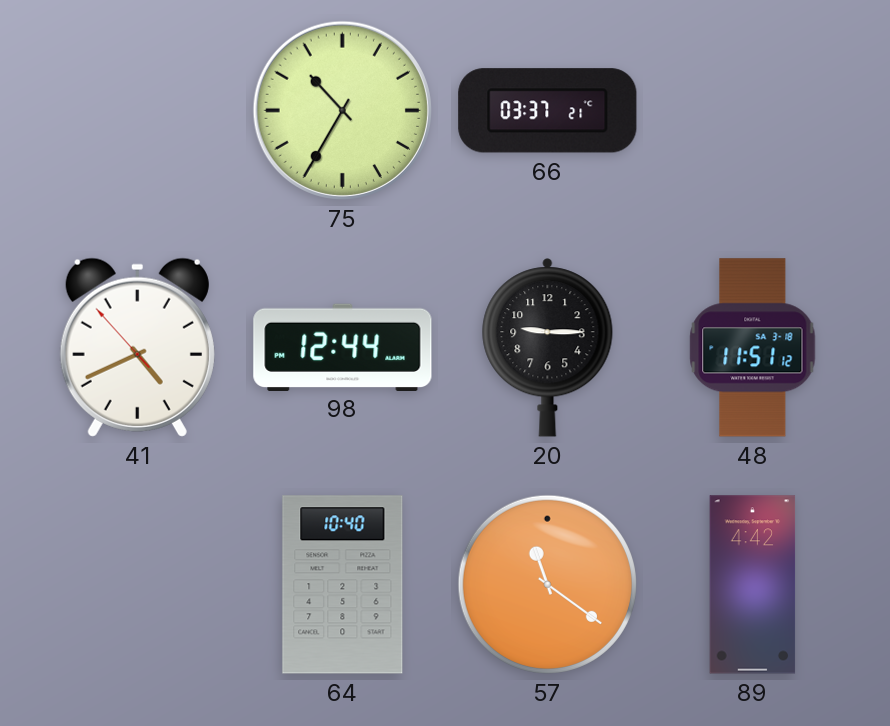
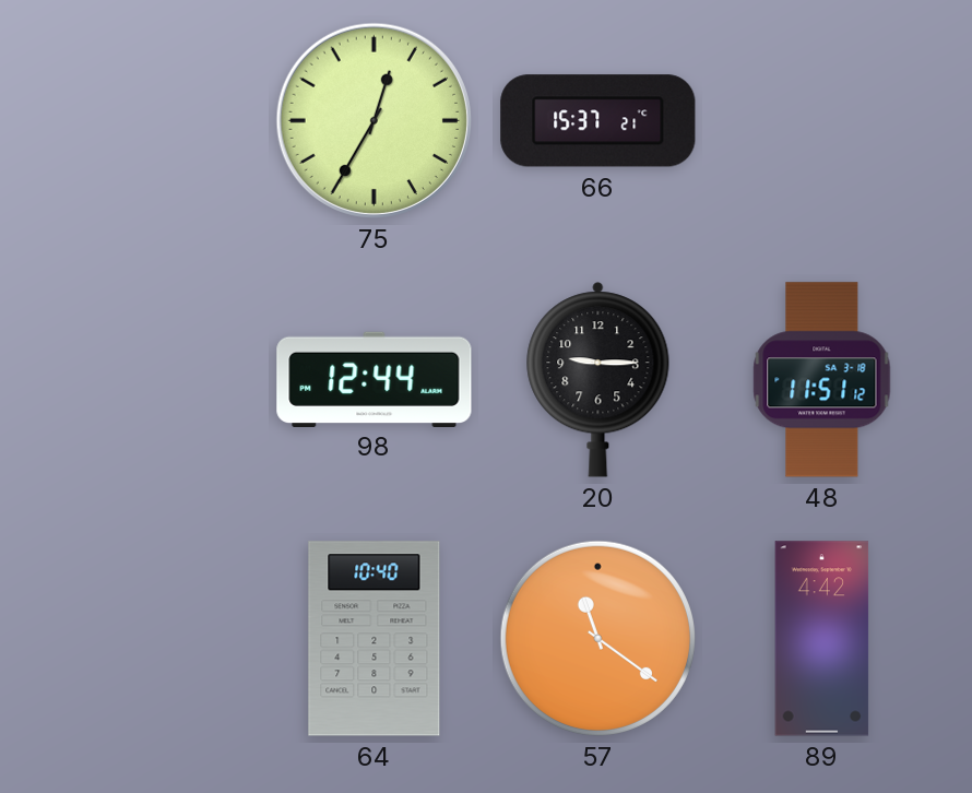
75: 10:35 -> 12:35
66: 03:37 -> 15:37
41: 4:40 -> none
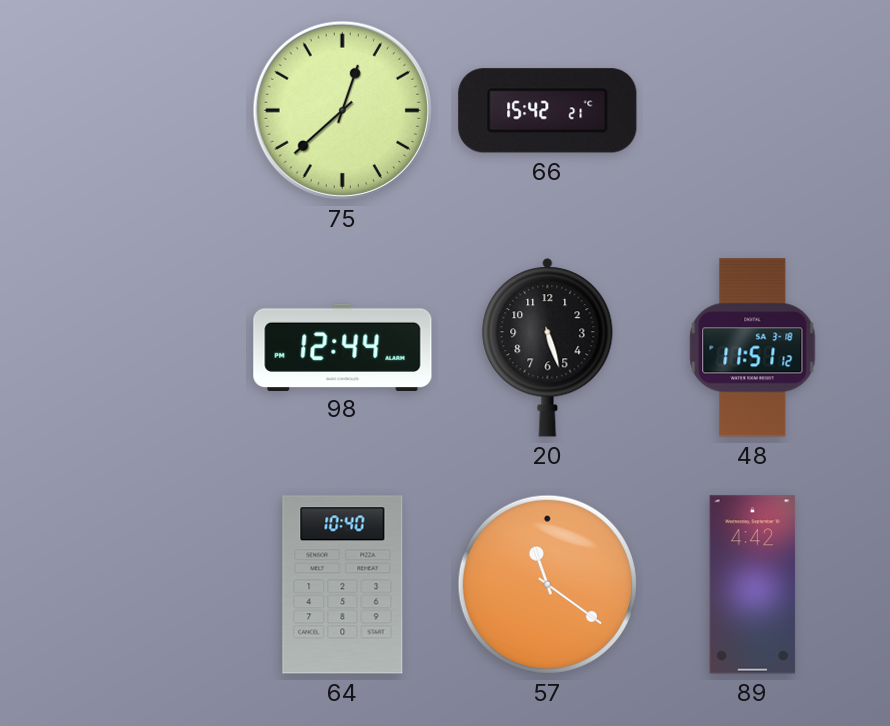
75: 12:35 -> 12:38
66: 15:37 -> 15:42
20: 9:15 -> 5:27
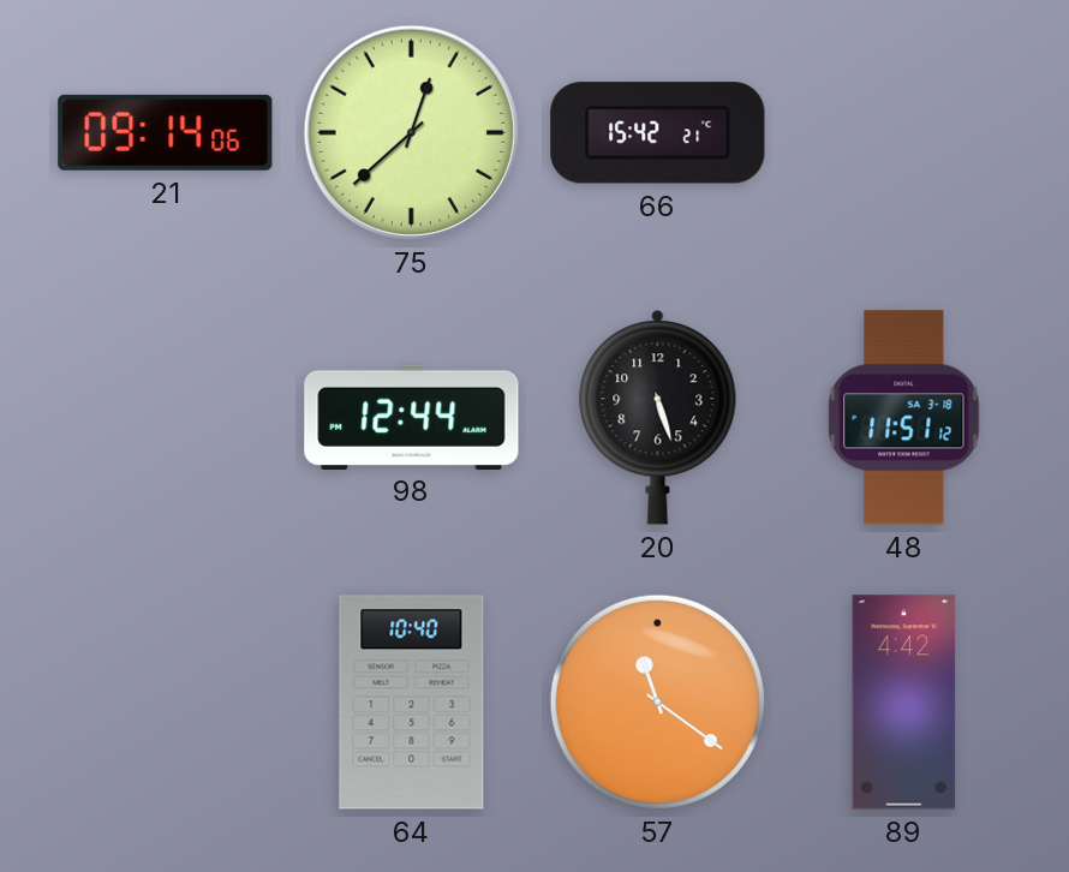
21: none -> 09:14
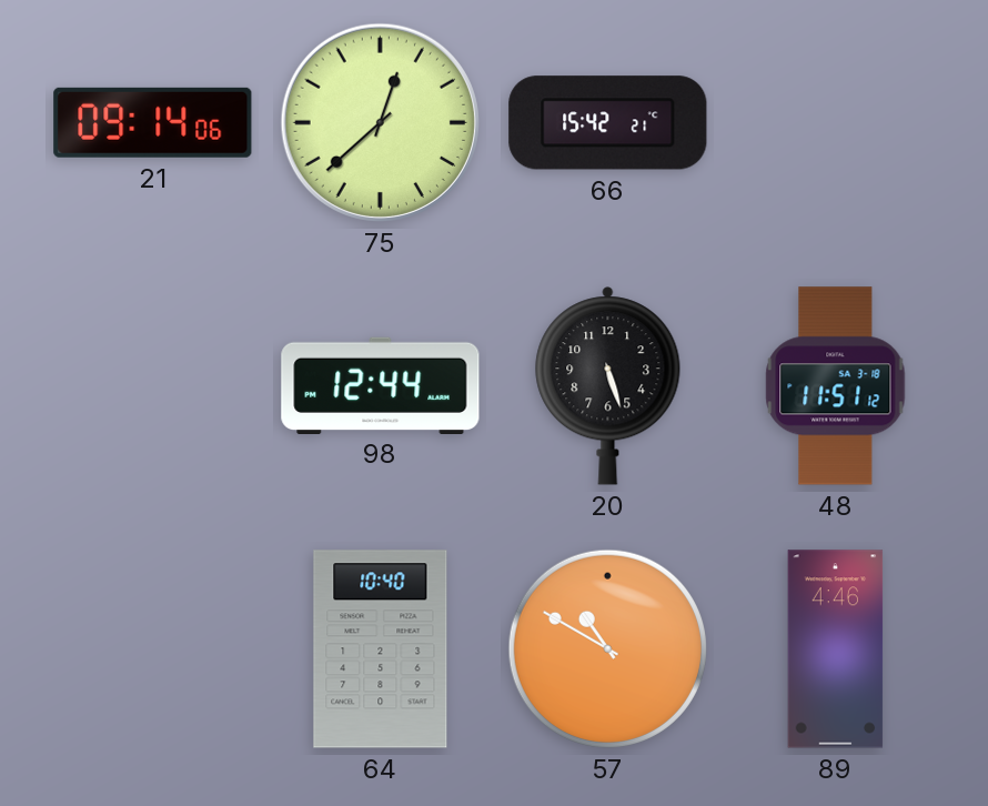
57: 11:21 -> 10:50
89: 4:42 -> 4:46
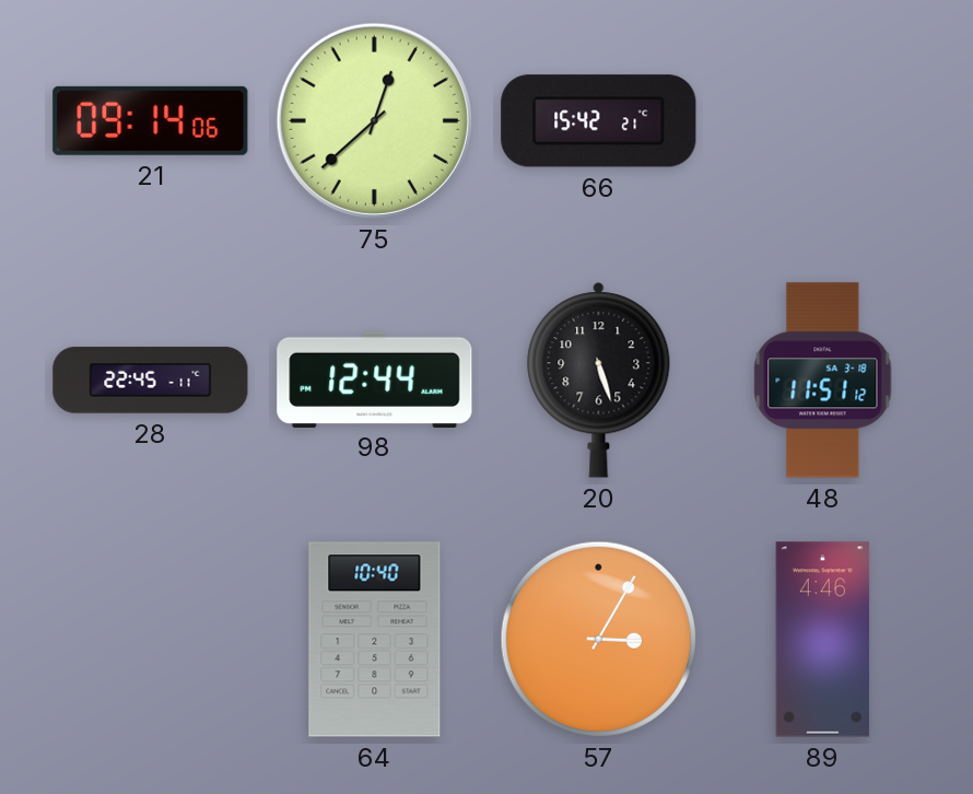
28: none -> 22:45
57: 10:50 -> 3:05
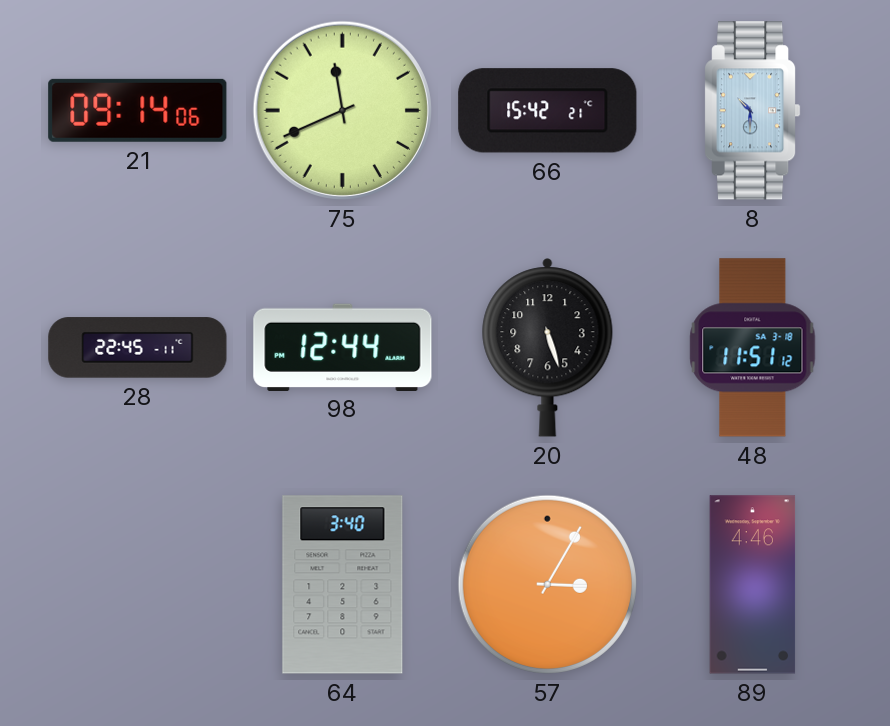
75: 12:38 -> 11:41
8: none -> 10:30
64: 10:40 -> 3:40
